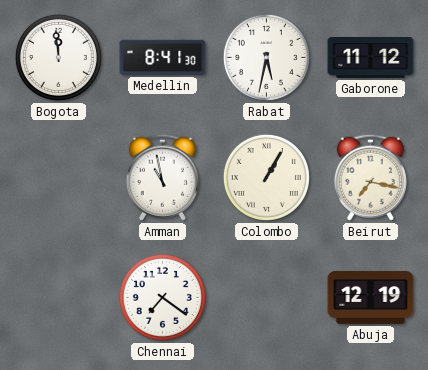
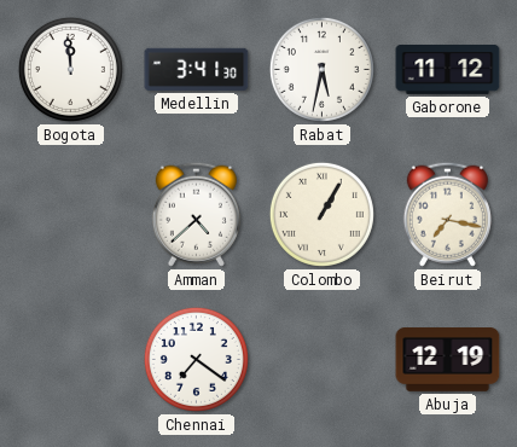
Medellin: 8:41 -> 3:41
Amman: 10:58 -> 4:38
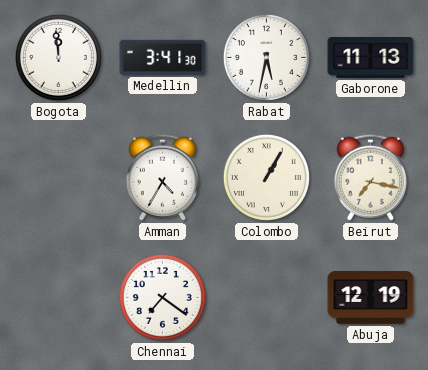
Gaborone: 11:12 -> 11:13
Amman: 4:38 -> 4:35
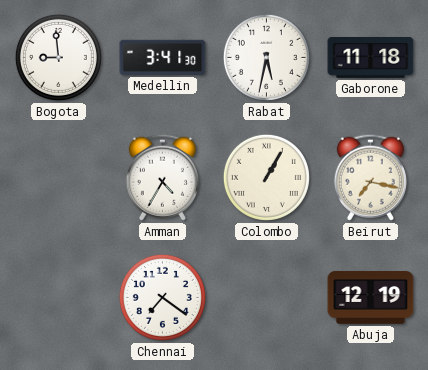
Bogota: 11:59 -> 8:59
Gaborone: 11:13 -> 11:18
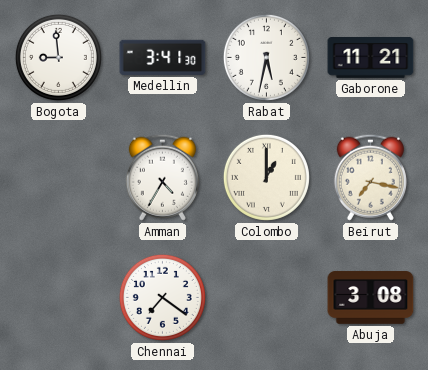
Gaborone: 11:18 -> 11:21
Colombo: 1:05 -> 1:00
Abuja: 12:19 -> 3:08
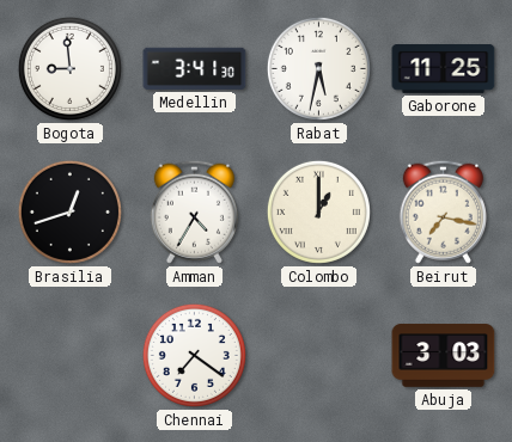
Gaborone: 11:21 -> 11:25
Brasilia: none -> 12:42
Abuja: 3:08 -> 3:03
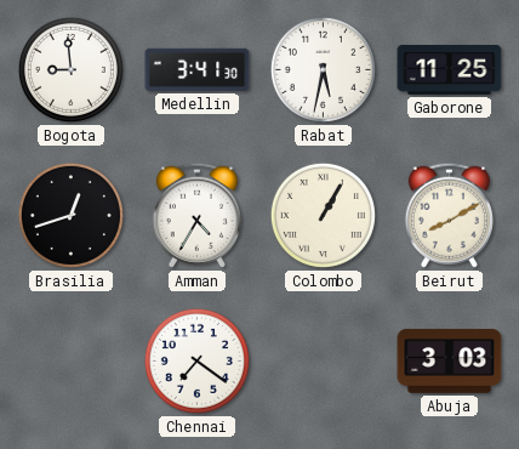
Colombo: 1:00 -> 1:05
Beirut: 7:17 -> 8:10
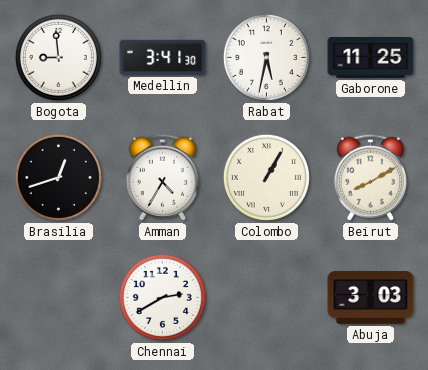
Chennai: 7:21 -> 2:40
